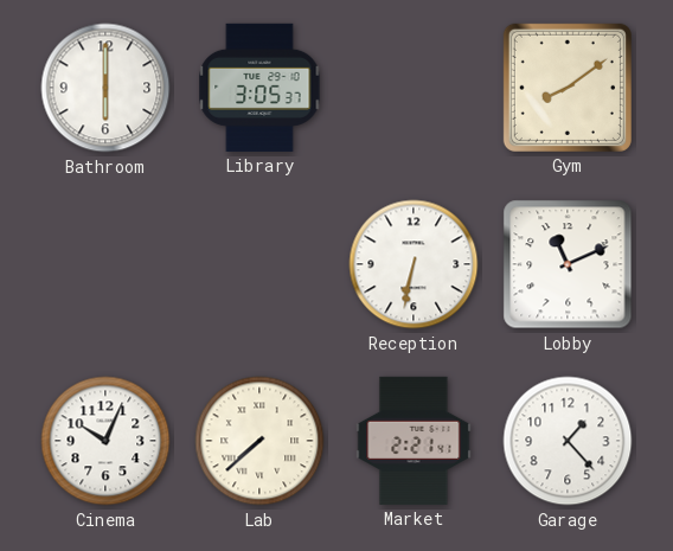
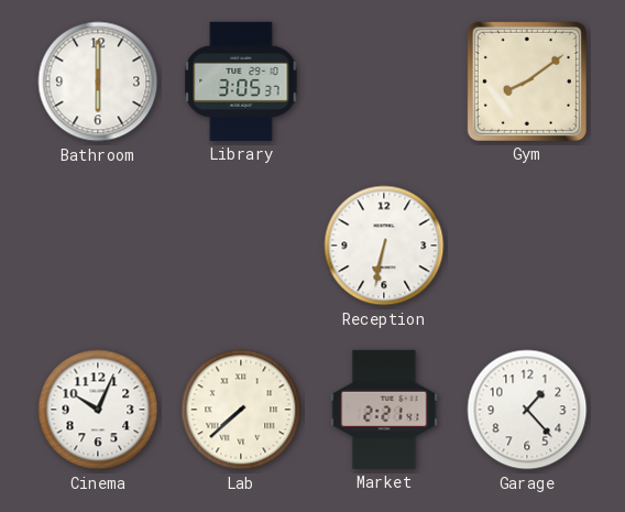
Lobby: 11:11 -> none
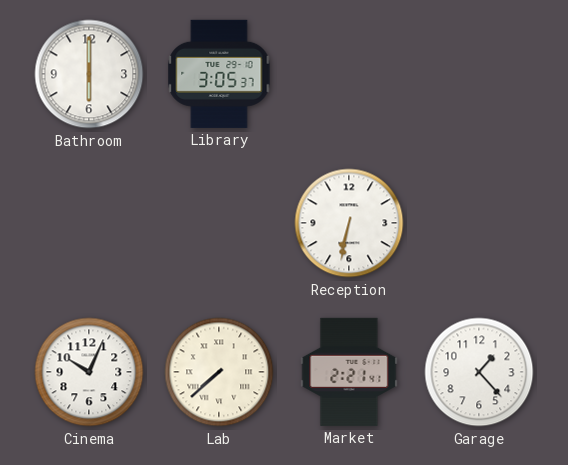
Gym: 8:09 -> none
